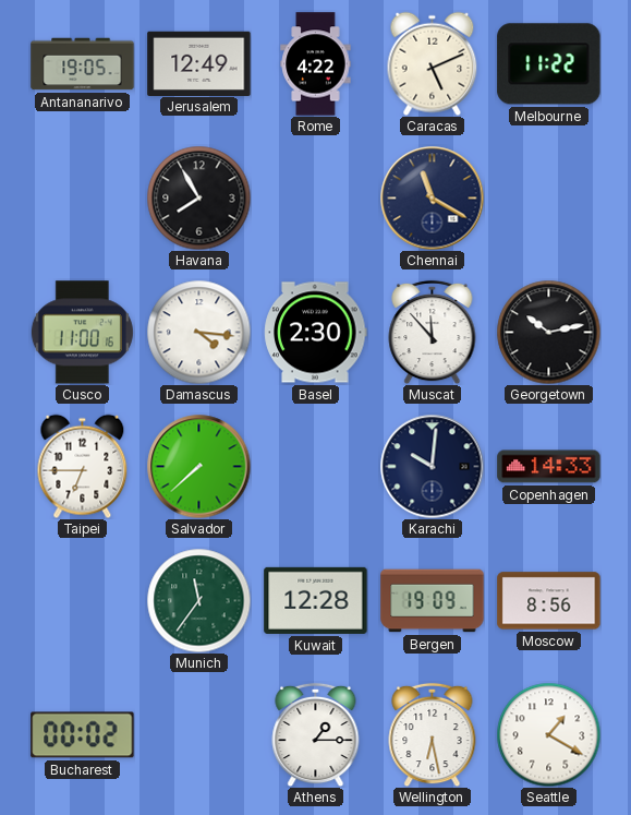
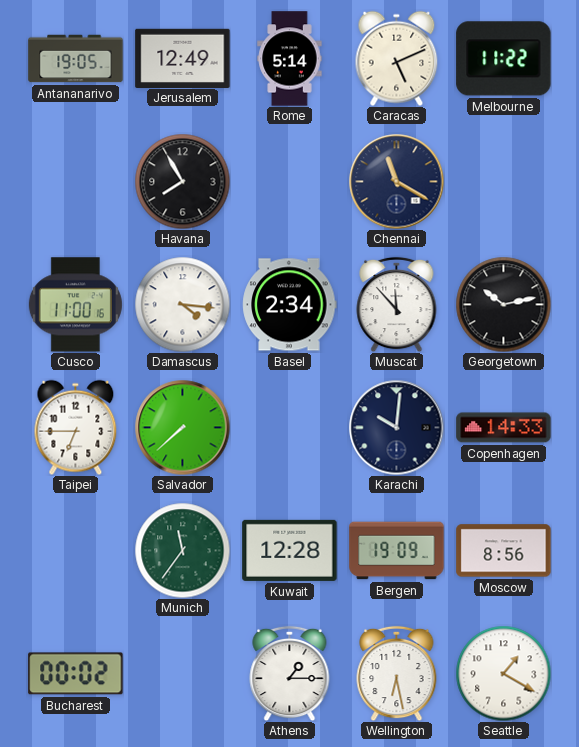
Rome: 4:22 -> 5:14
Basel: 2:30 -> 2:34
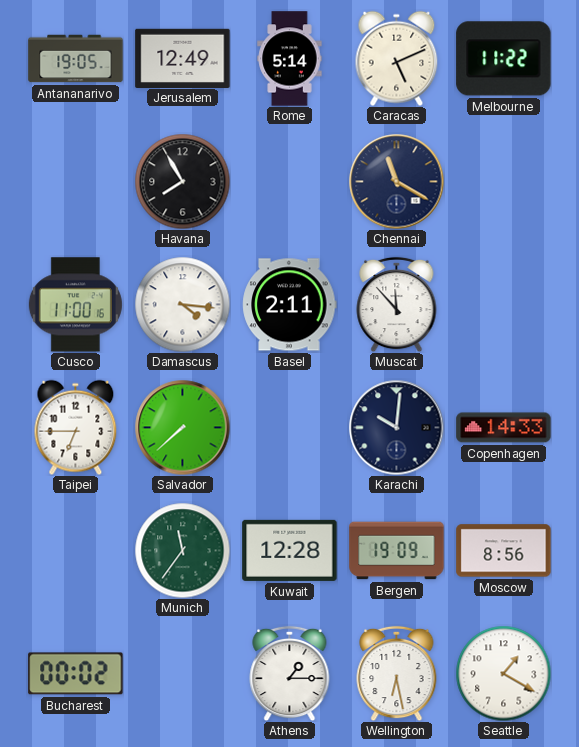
Basel: 2:34 -> 2:11
Georgetown: 10:13 -> none
